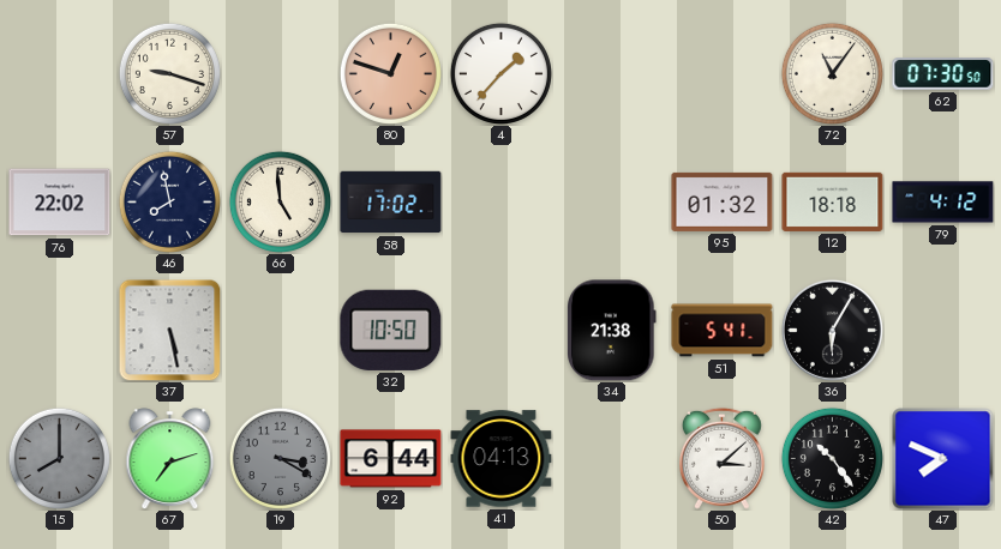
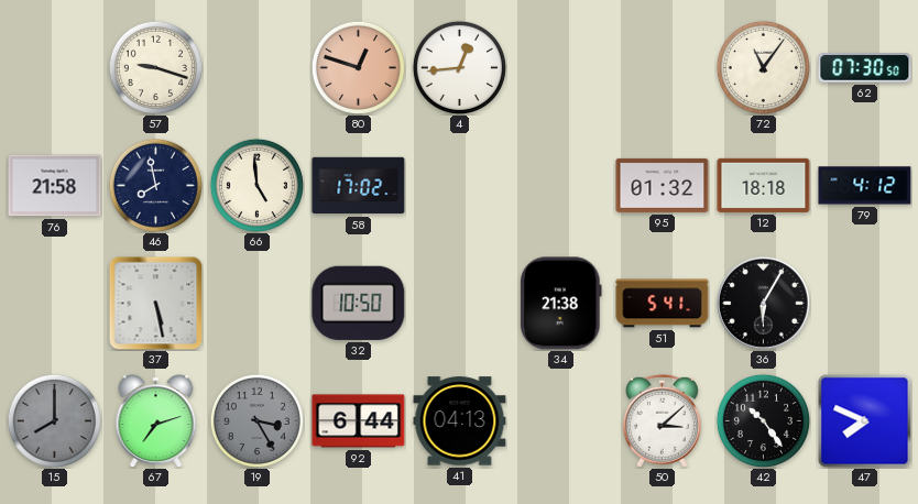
4: 1:37 -> 12:44
76: 22:02 -> 21:58
19: 3:20 -> 3:25
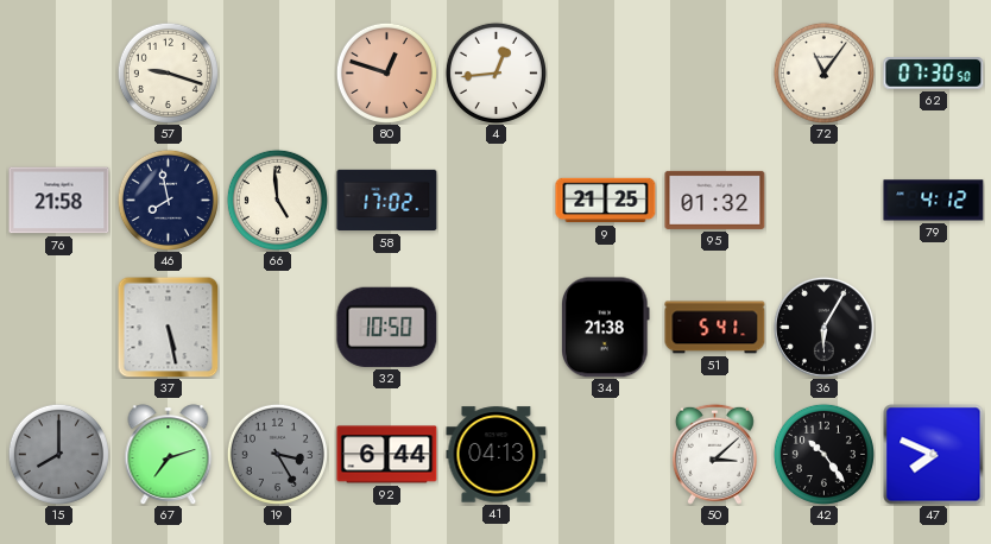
9: none -> 21:25
12: 18:18 -> none
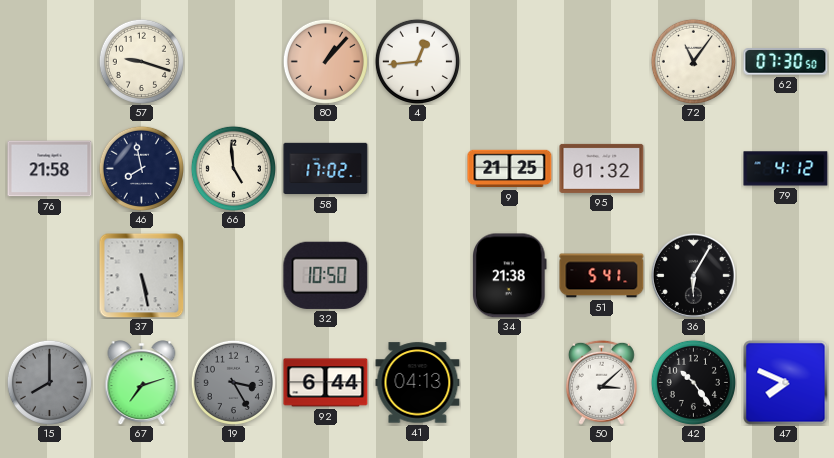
80: 12:48 -> 1:07
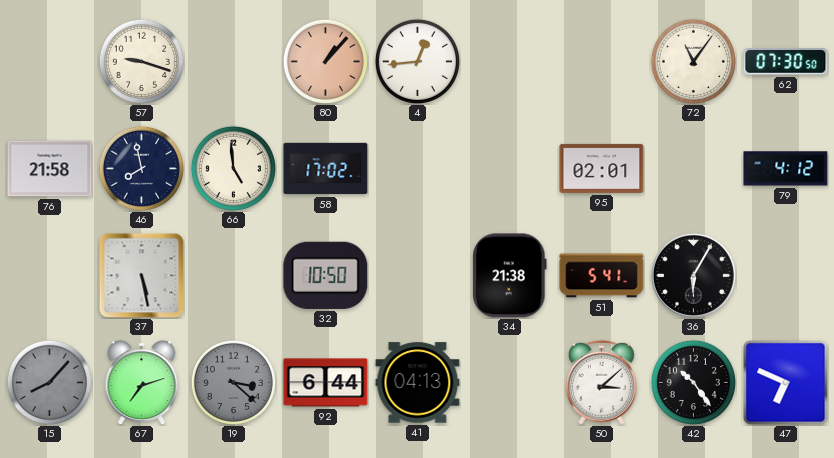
9: 21:25 -> none
95: 01:32 -> 02:01
15: 8:00 -> 8:07
19: 3:25 -> 3:22
47: 7:49 -> 6:49
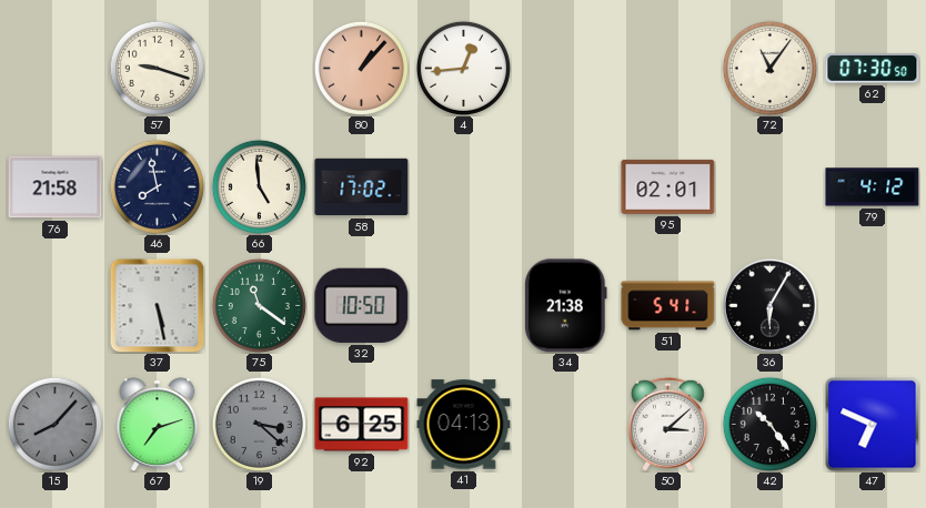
75: none -> 11:21
92: 6:44 -> 6:25
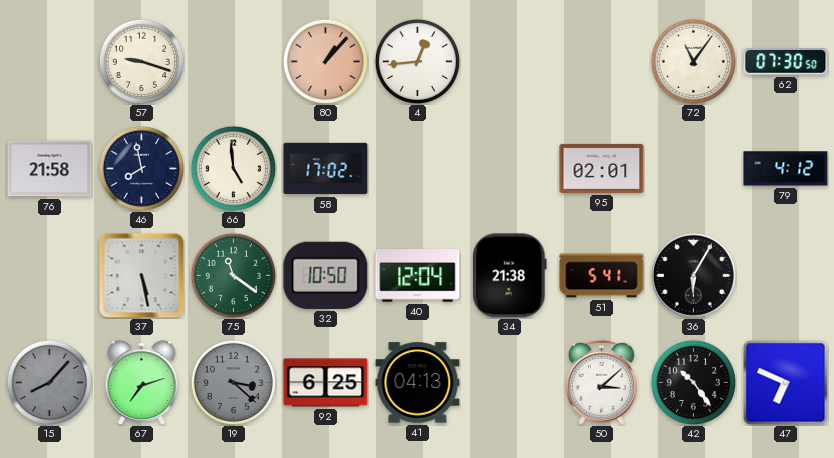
40: none -> 12:04
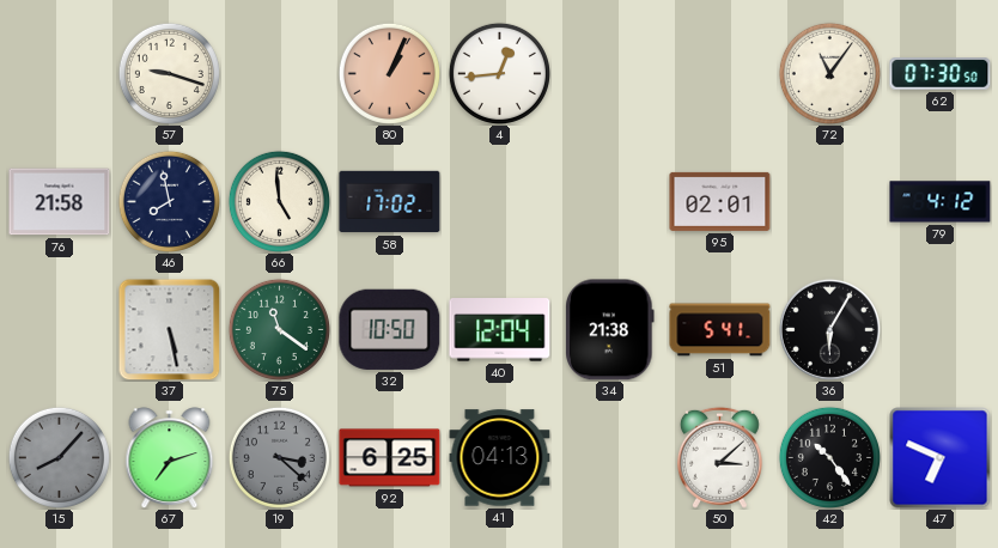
80: 1:07 -> 1:04
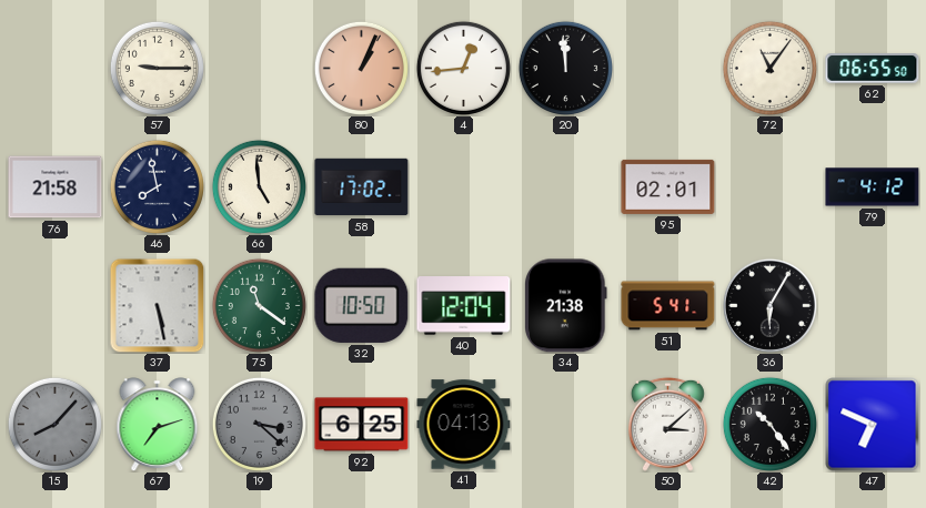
57: 9:18 -> 9:15
20: none -> 11:59
62: 07:30 -> 06:55
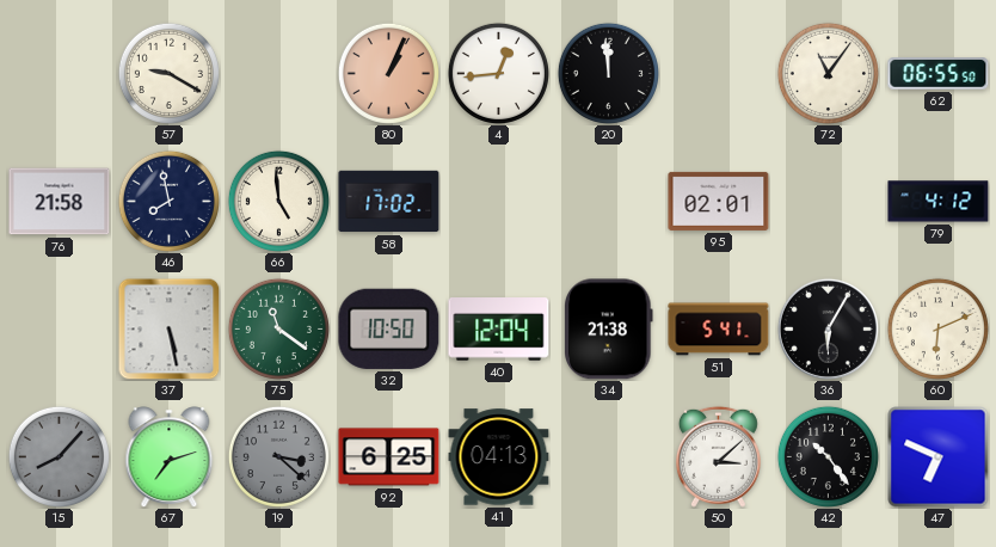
57: 9:15 -> 9:20
60: none -> 6:11
